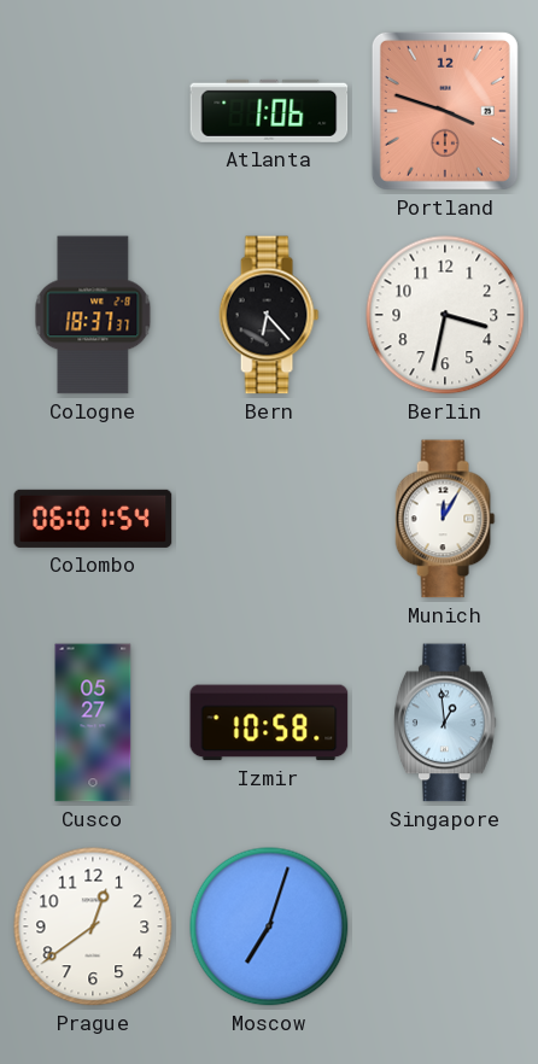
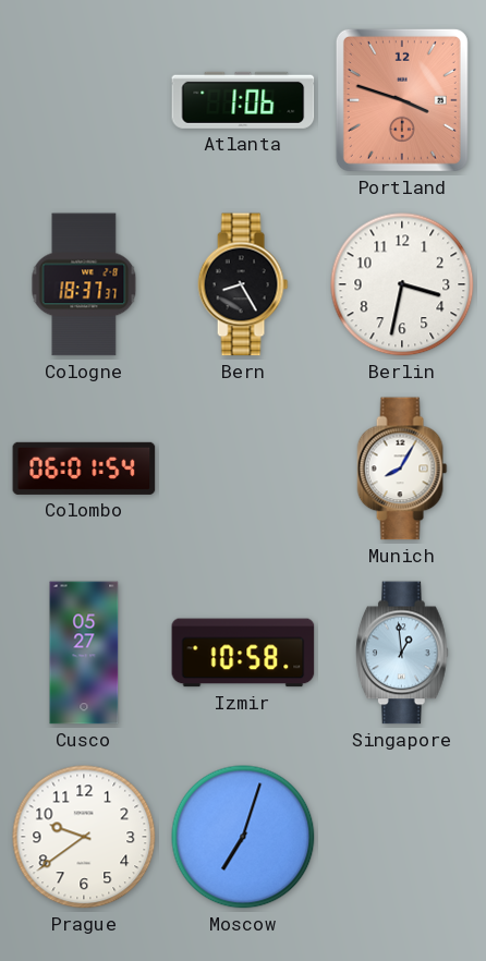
Bern: 6:23 -> 8:25
Munich: 12:05 -> 8:05
Prague: 12:39 -> 9:39
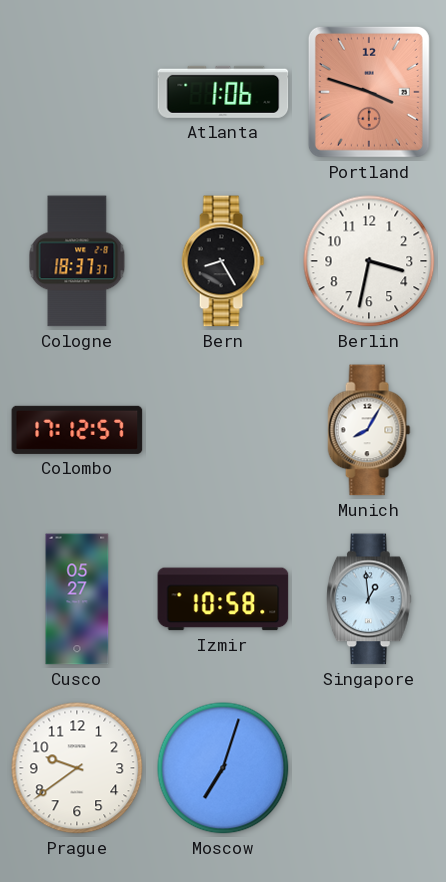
Colombo: 06:01 -> 17:12
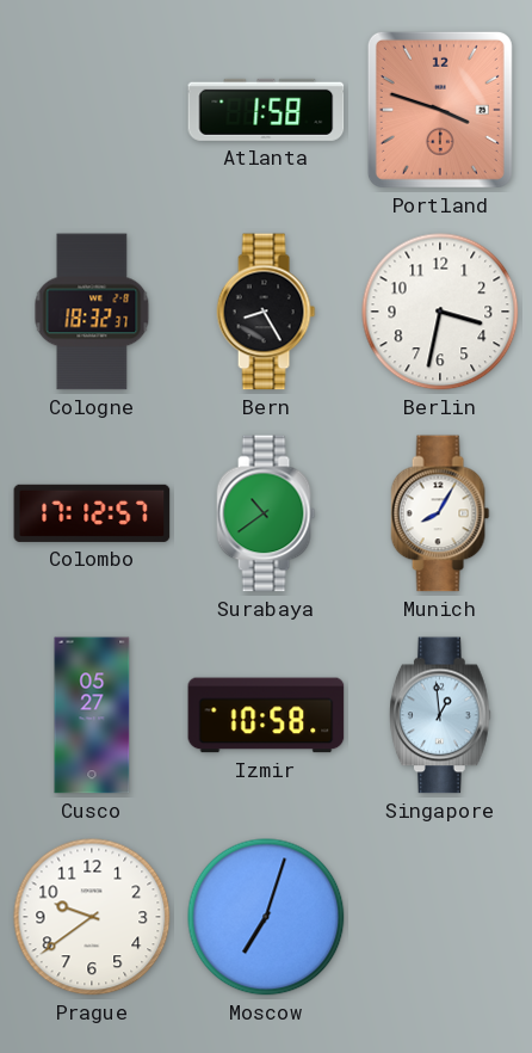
Atlanta: 1:06 -> 1:58
Cologne: 18:37 -> 18:32
Surabaya: none -> 10:39
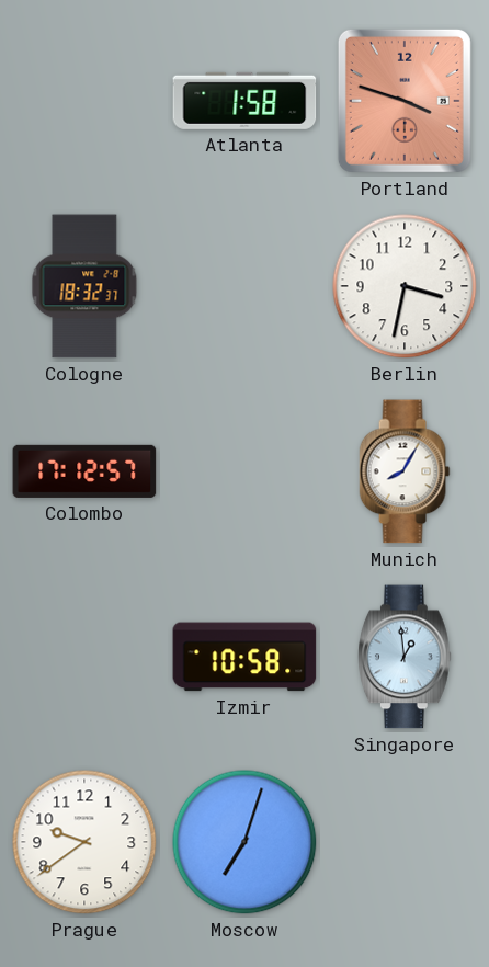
Bern: 8:25 -> none
Surabaya: 10:39 -> none
Cusco: 05:27 -> none
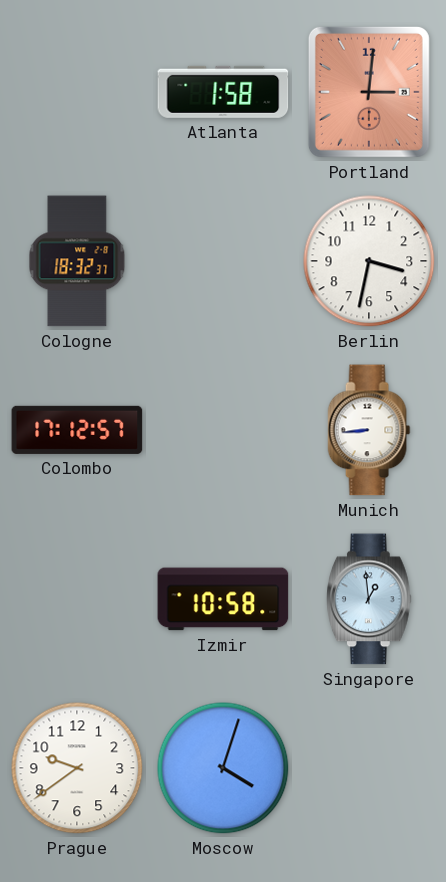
Portland: 3:48 -> 3:01
Munich: 8:05 -> 8:44
Moscow: 7:03 -> 4:03
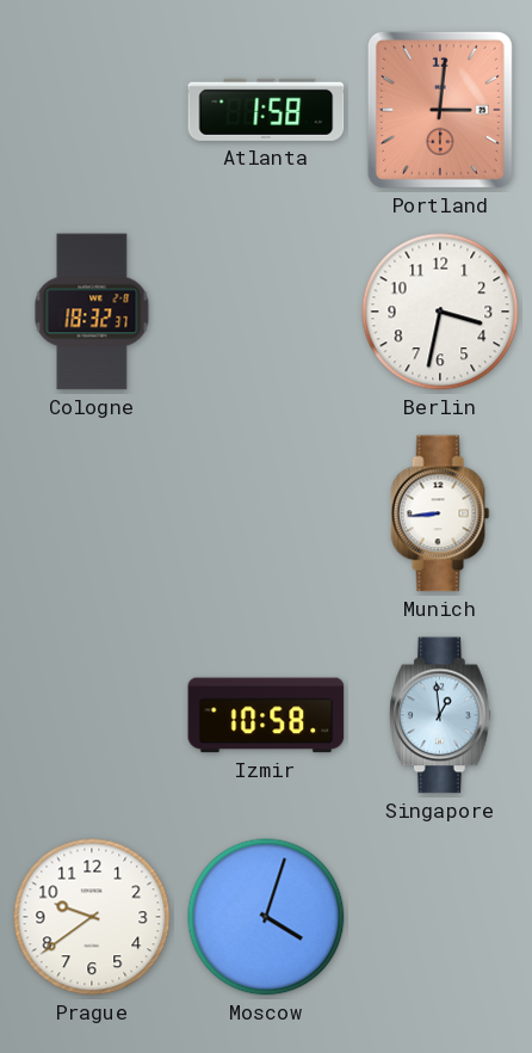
Colombo: 17:12 -> none
